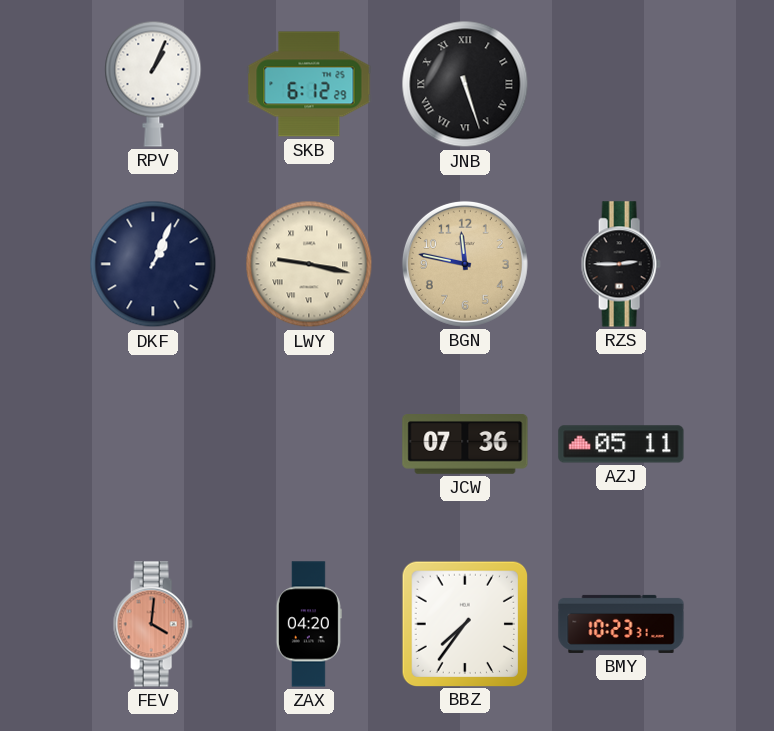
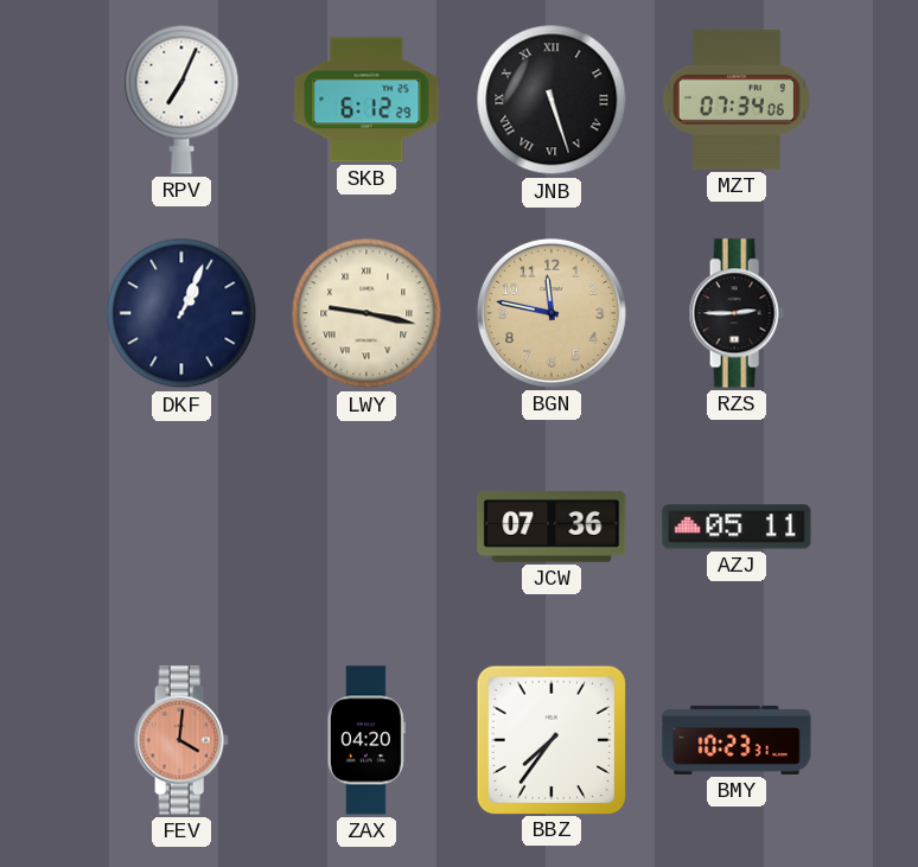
RPV: 1:04 -> 7:04
MZT: none -> 07:34
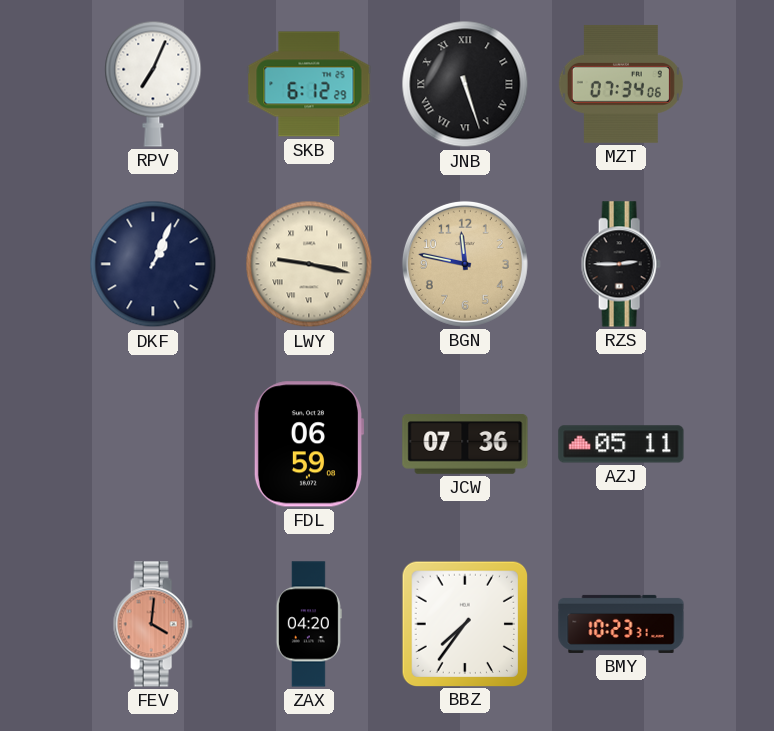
FDL: none -> 06:59
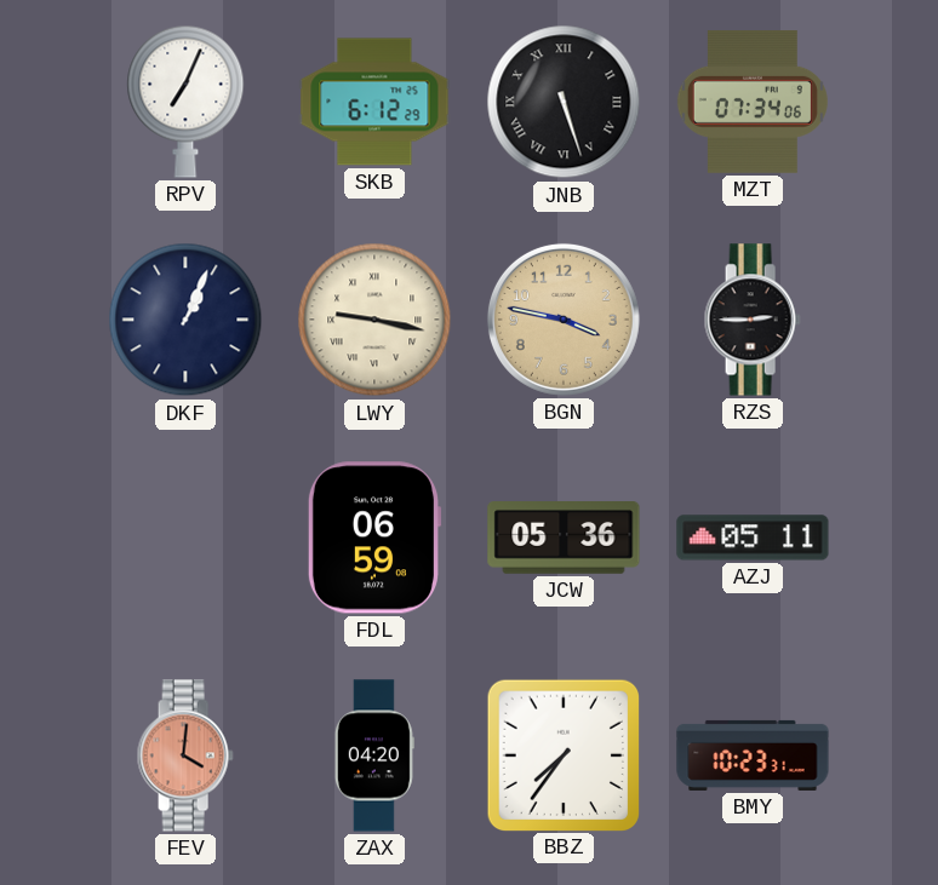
BGN: 11:47 -> 3:47
JCW: 07:36 -> 05:36
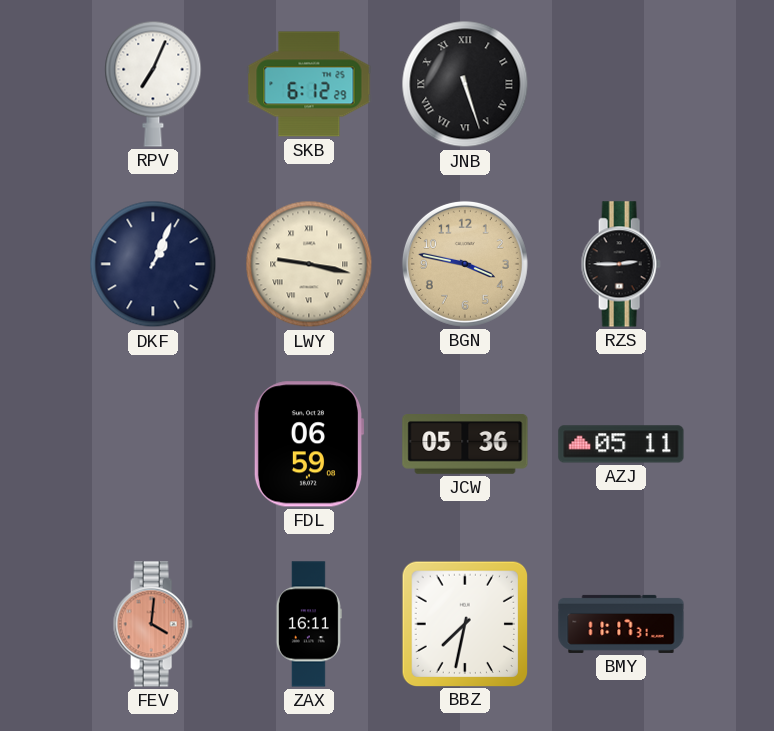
MZT: 07:34 -> none
ZAX: 04:20 -> 16:11
BBZ: 7:36 -> 7:32
BMY: 10:23 -> 11:17
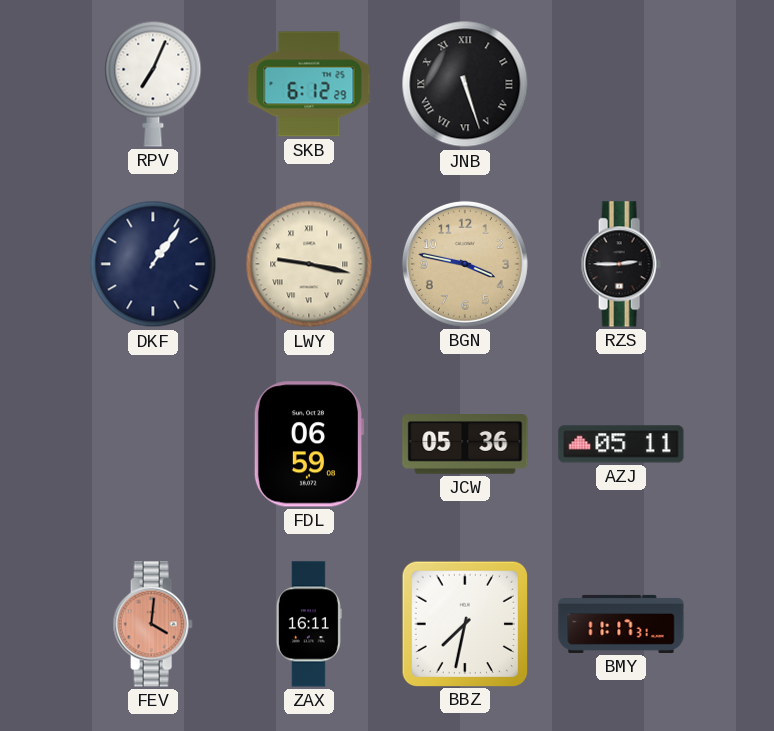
DKF: 1:04 -> 1:06
